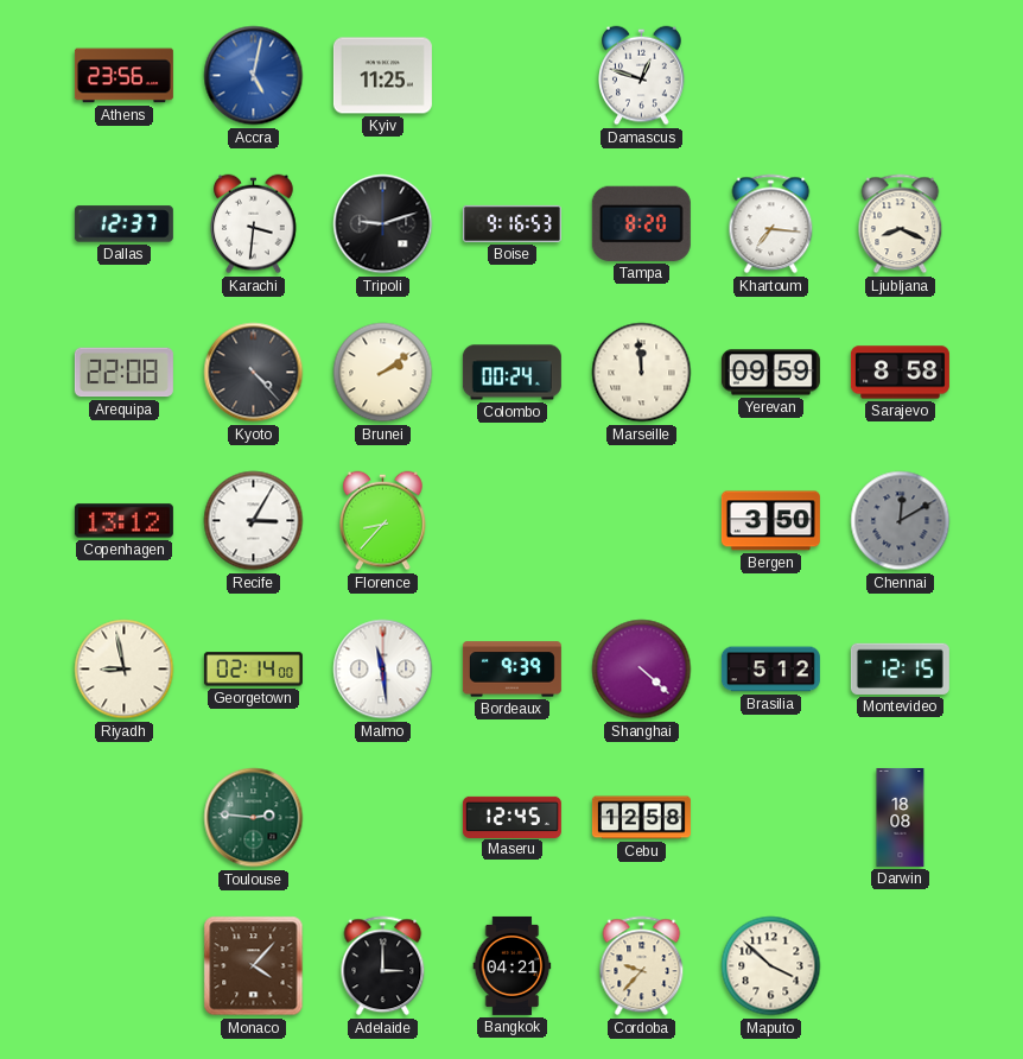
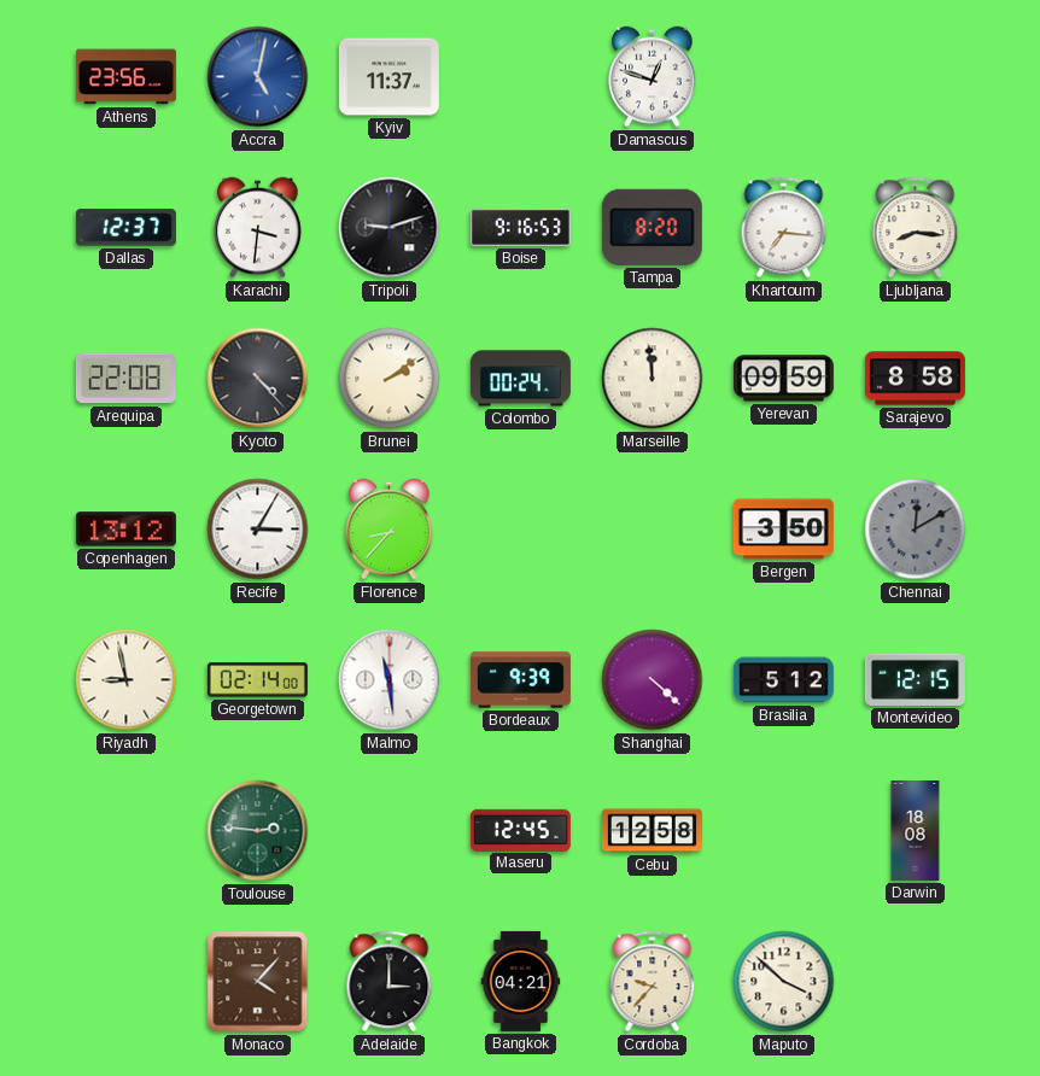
Kyiv: 11:25 -> 11:37
Ljubljana: 8:19 -> 8:16
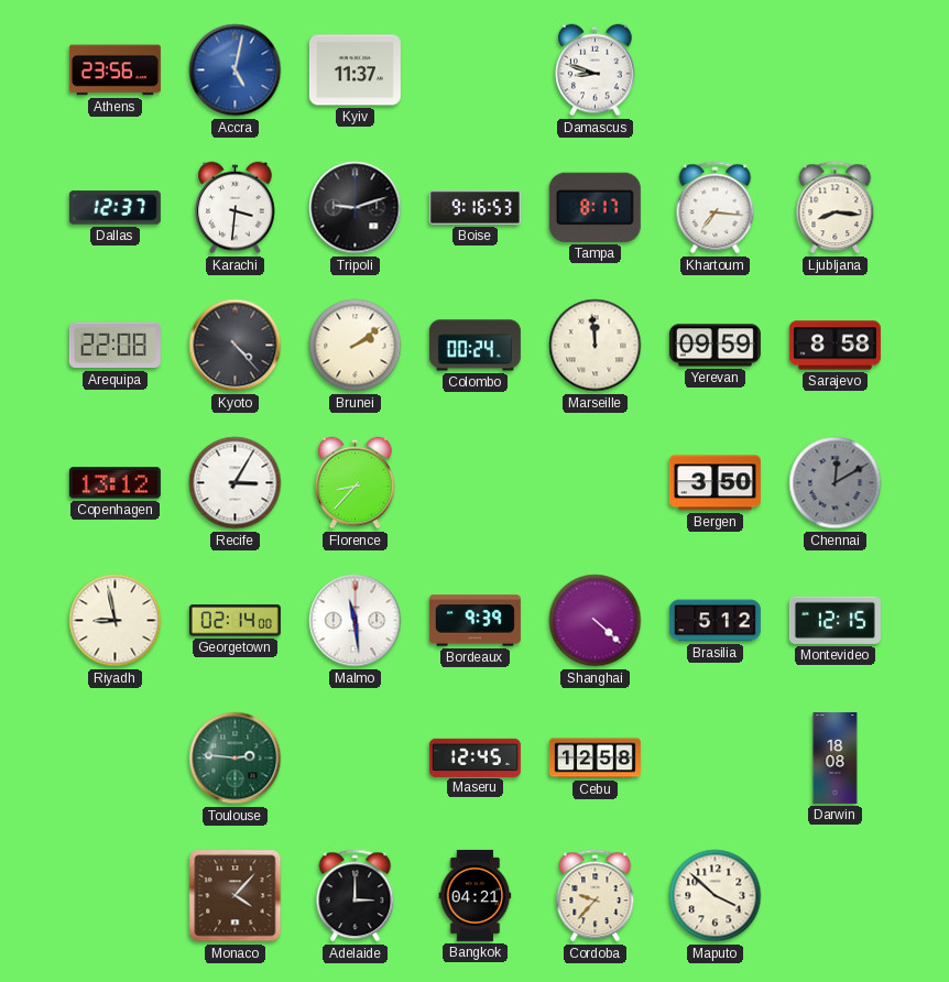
Damascus: 12:48 -> 8:48
Tampa: 8:20 -> 8:17
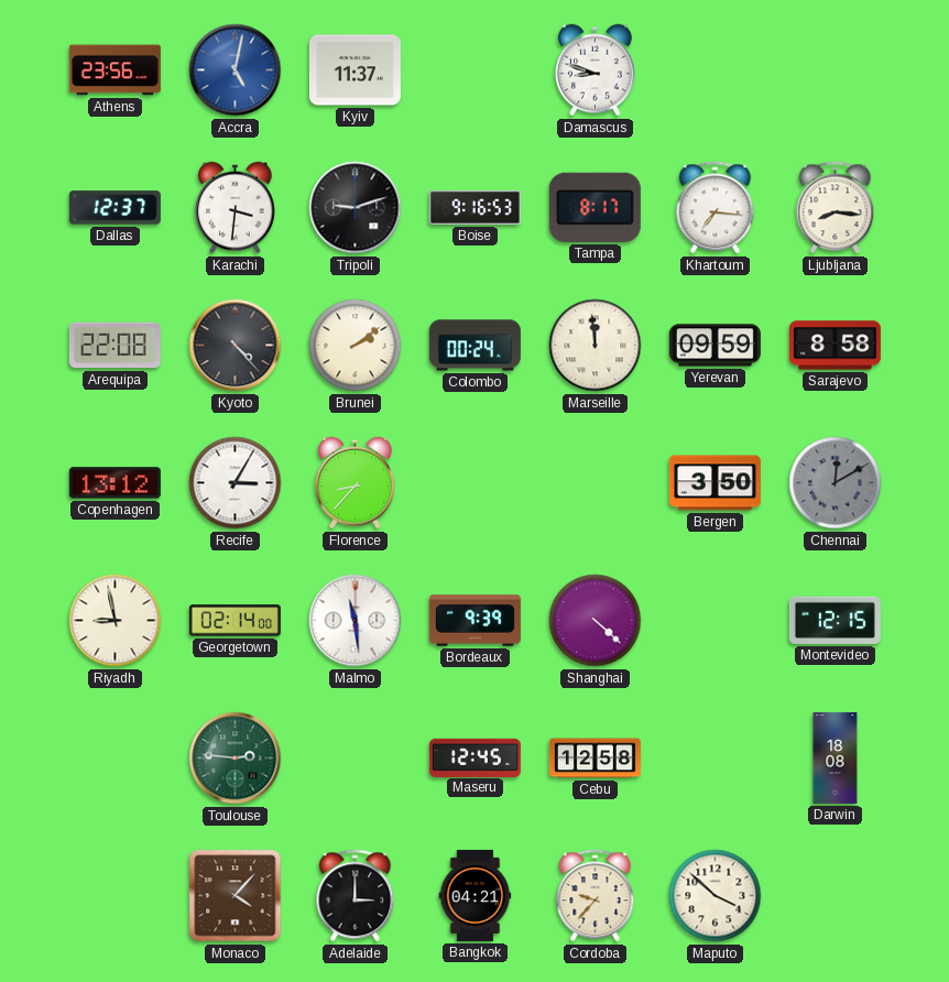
Brasilia: 5:12 -> none
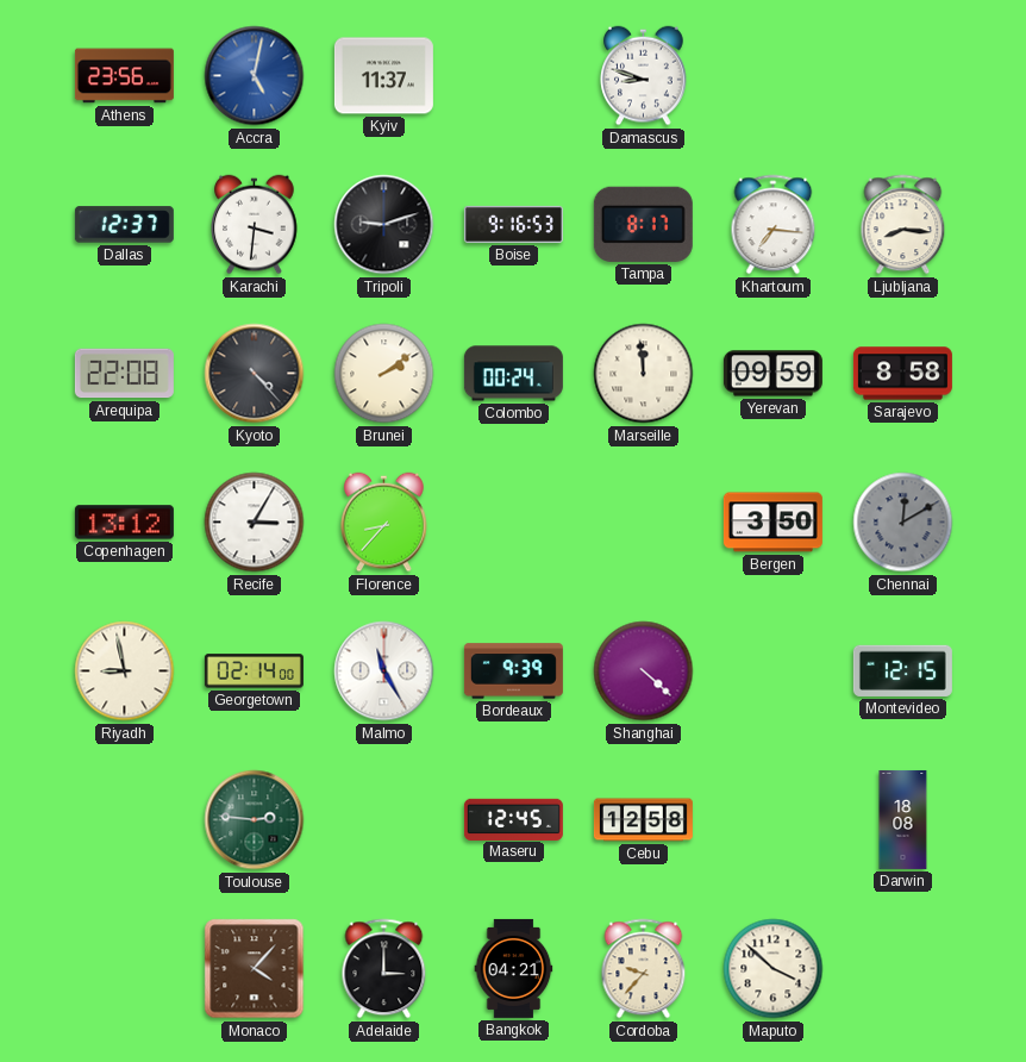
Malmo: 11:29 -> 11:25
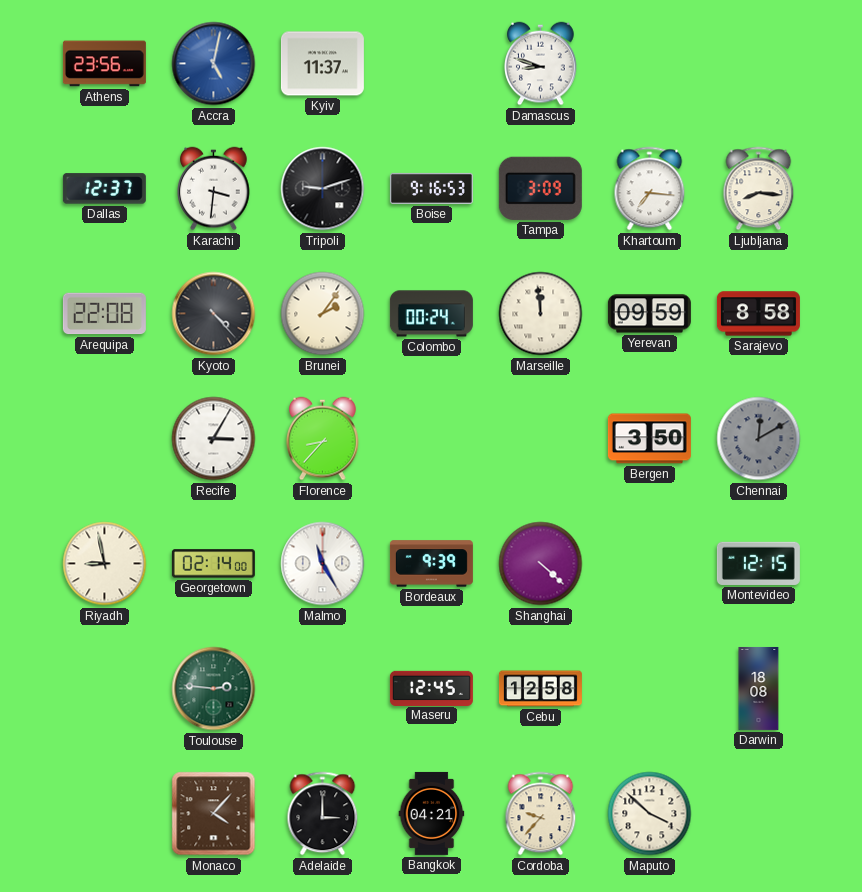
Tampa: 8:17 -> 3:09
Brunei: 2:09 -> 2:06
Copenhagen: 13:12 -> none
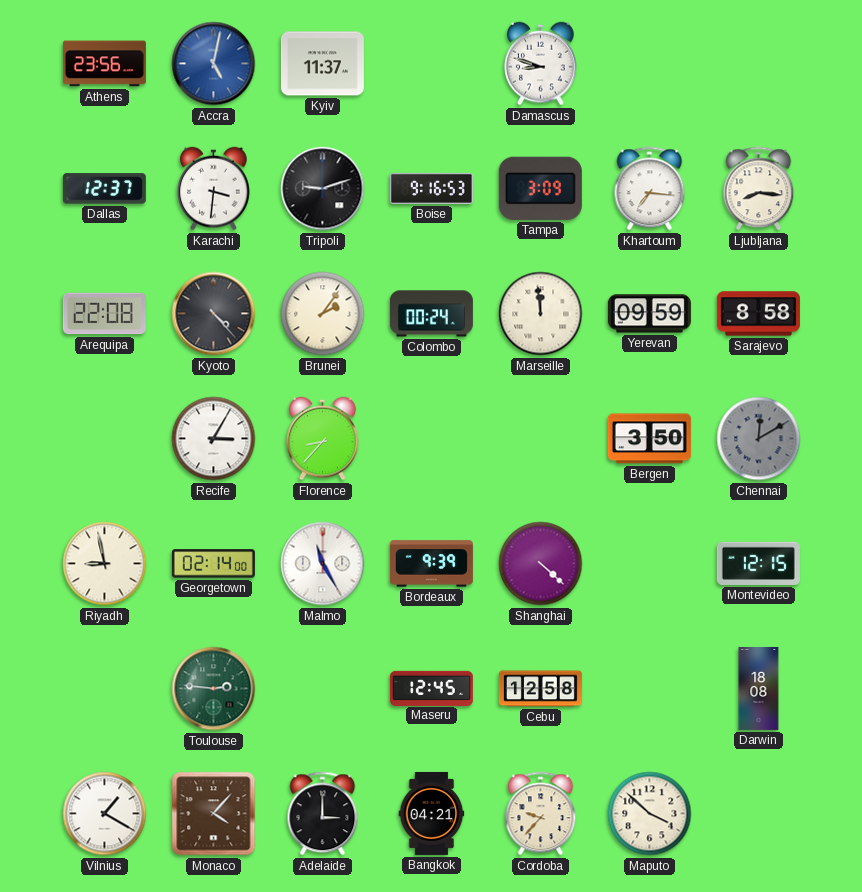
Vilnius: none -> 1:20
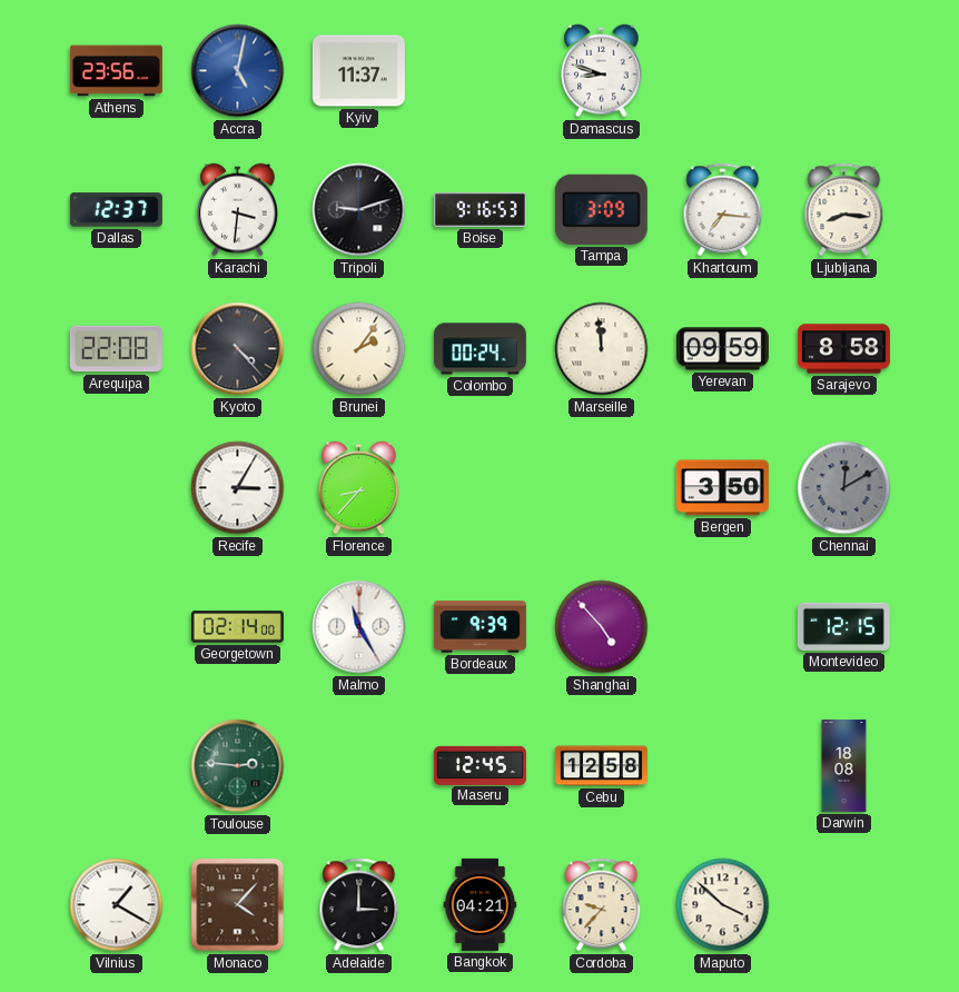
Riyadh: 8:58 -> none
Shanghai: 4:22 -> 4:53
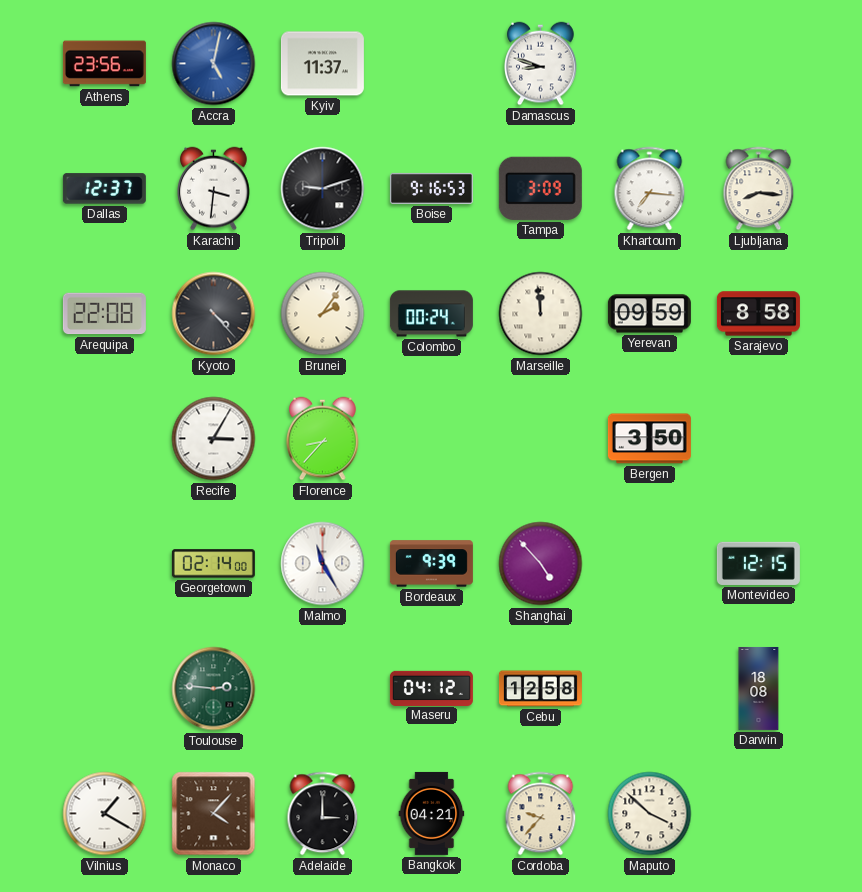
Chennai: 12:10 -> none
Maseru: 12:45 -> 04:12
